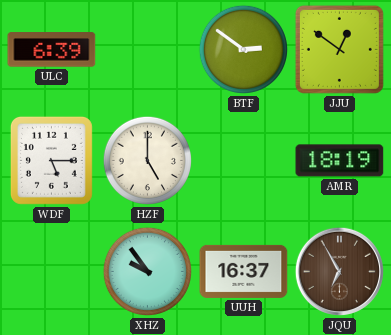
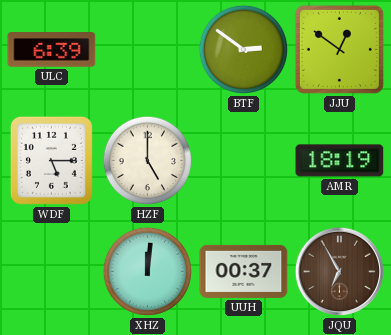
XHZ: 9:54 -> 12:01
UUH: 16:37 -> 00:37
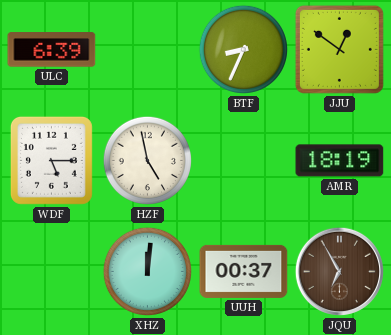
BTF: 2:51 -> 8:34
HZF: 5:00 -> 4:58
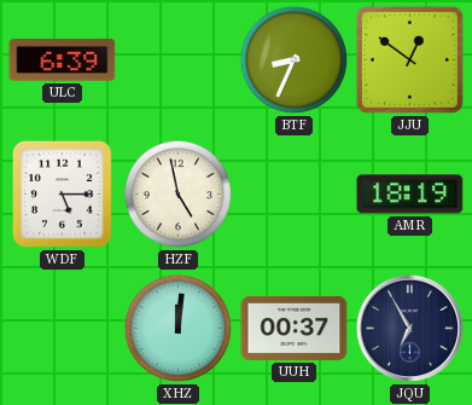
JQU dial: brown -> navy
